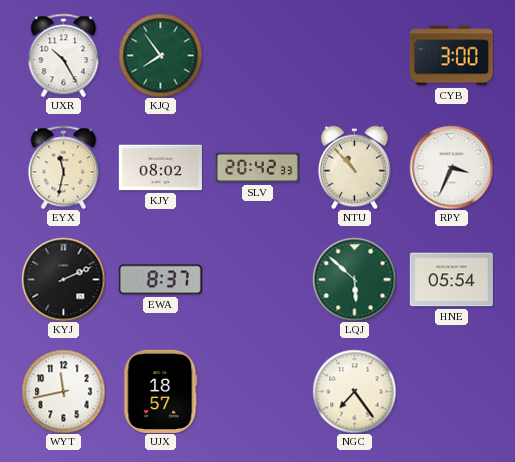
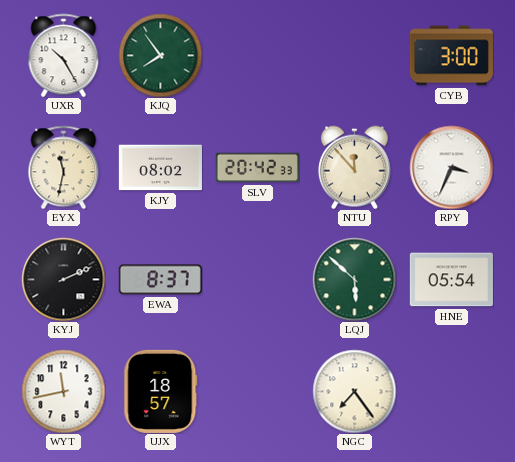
NTU: 10:53 -> 11:53
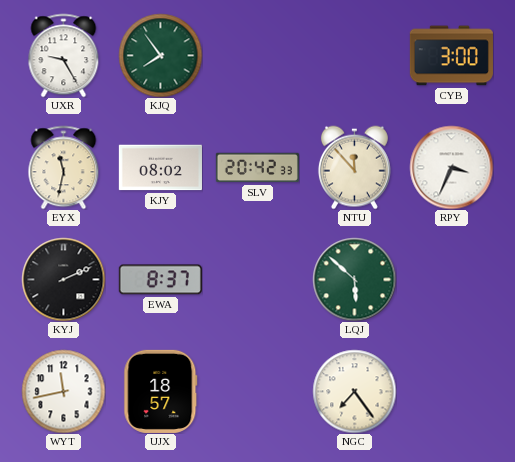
UXR: 10:25 -> 9:25
HNE: 05:54 -> none
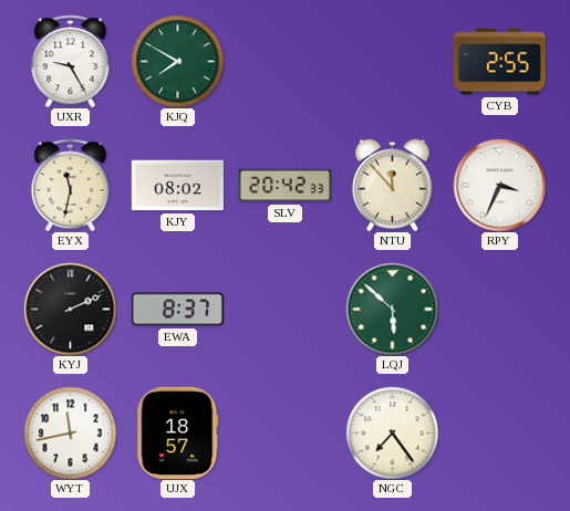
KJQ: 7:54 -> 7:50
CYB: 3:00 -> 2:55
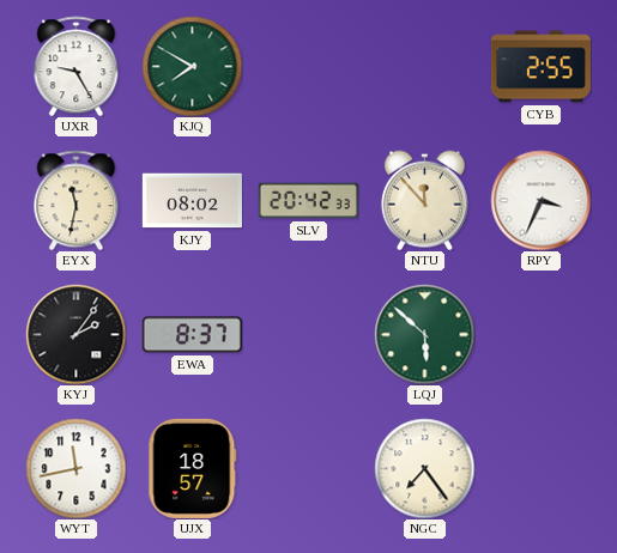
KYJ: 2:11 -> 2:06
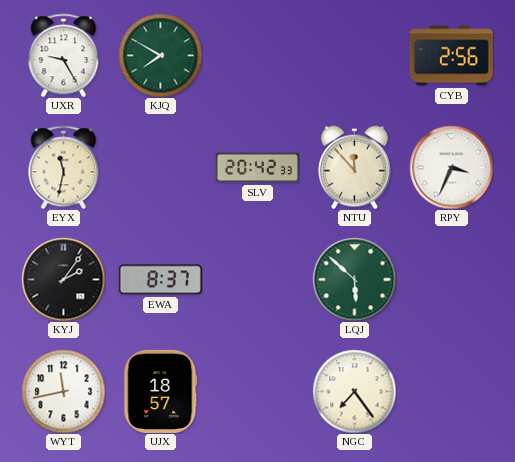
CYB: 2:55 -> 2:56
KJY: 08:02 -> none
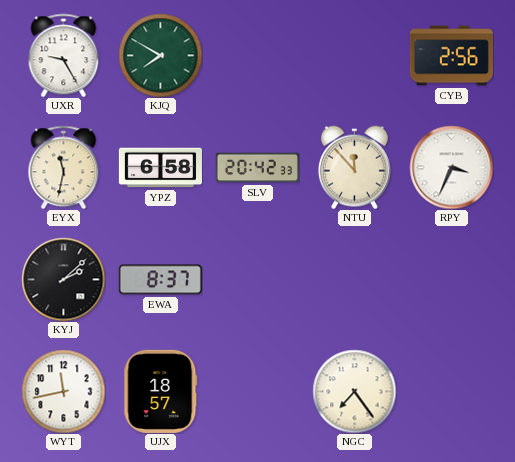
YPZ: none -> 6:58
KYJ: 2:06 -> 2:08
LQJ: 5:52 -> none
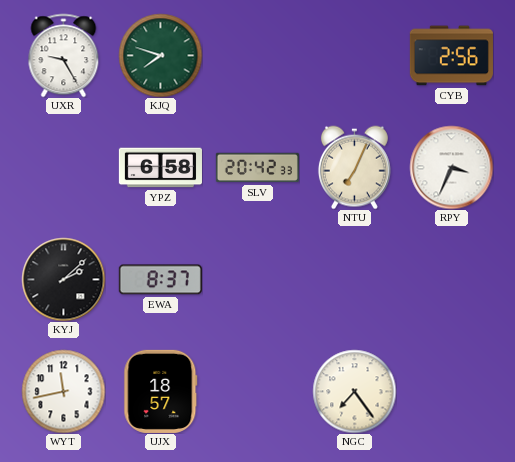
KJQ: 7:50 -> 7:48
EYX: 11:32 -> none
NTU: 11:53 -> 7:04
